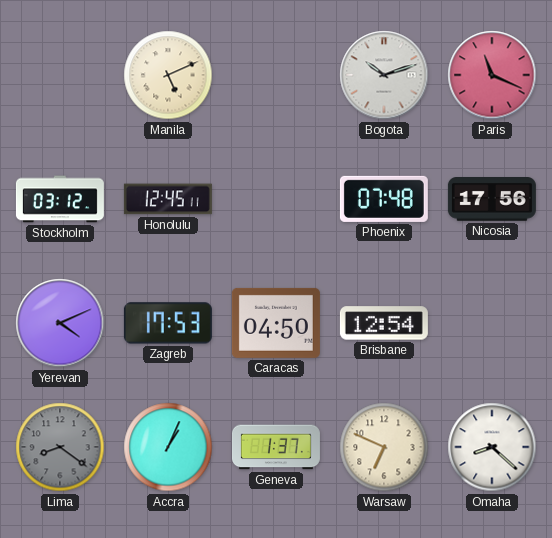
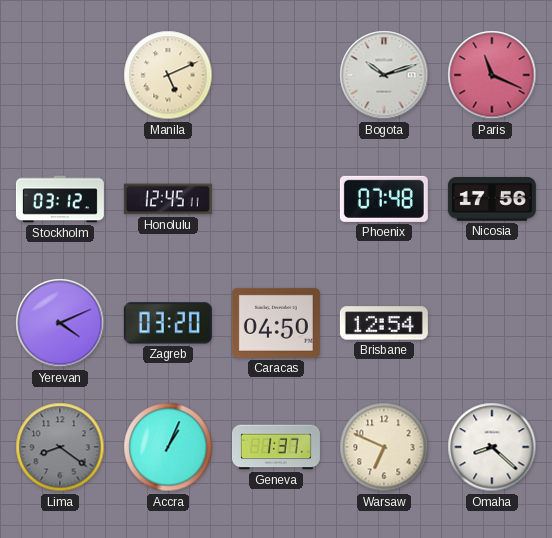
Zagreb: 17:53 -> 03:20
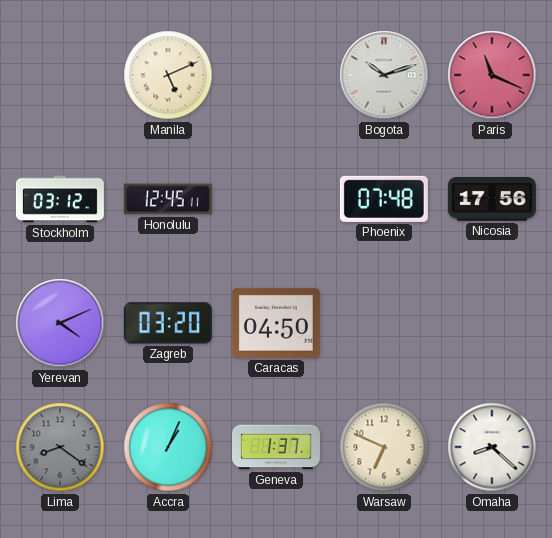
Brisbane: 12:54 -> none
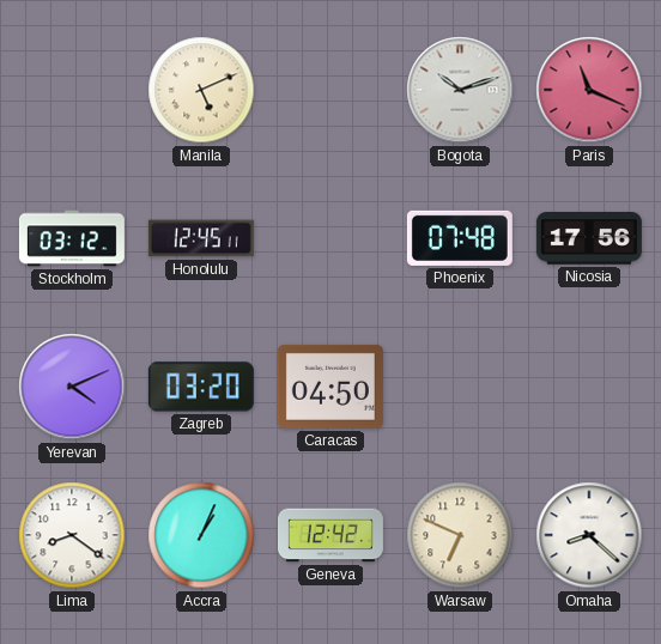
Lima dial: grey -> white
Geneva: 1:37 -> 12:42
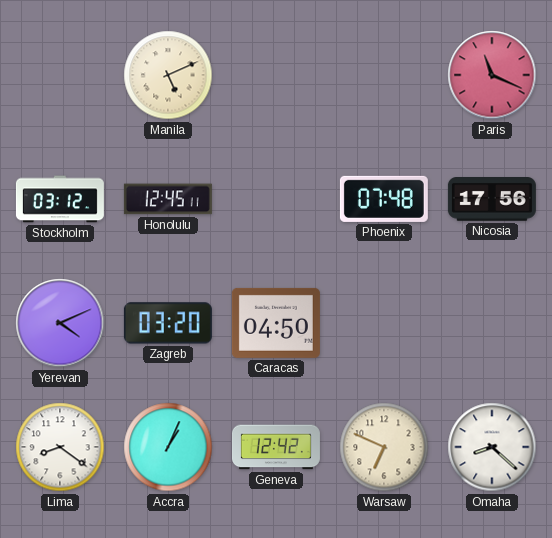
Bogota: 10:12 -> none
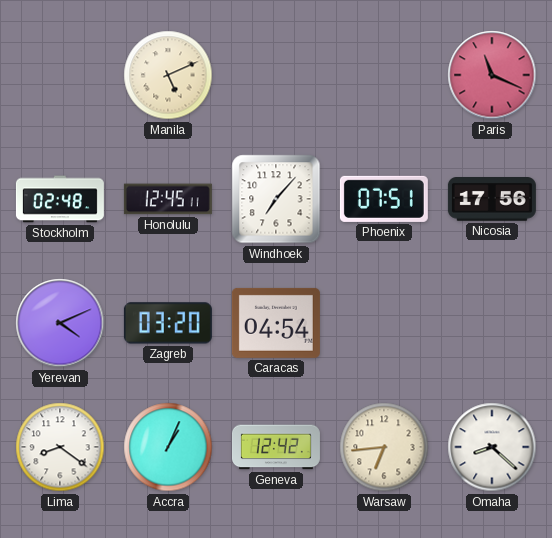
Stockholm: 03:12 -> 02:48
Windhoek: none -> 7:07
Phoenix: 07:48 -> 07:51
Caracas: 04:50 -> 04:54
Warsaw: 6:49 -> 6:44
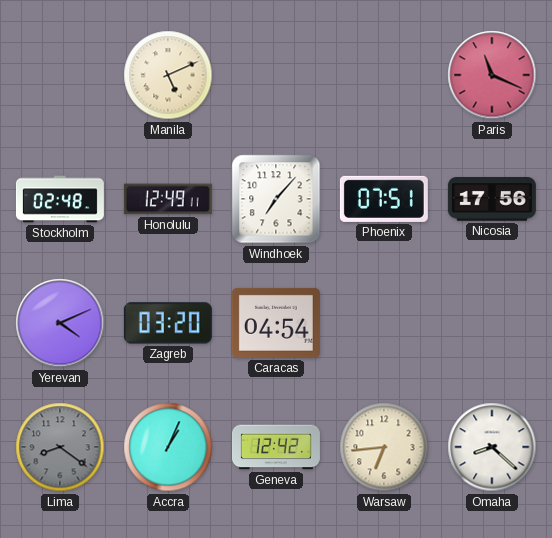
Honolulu: 12:45 -> 12:49
Lima dial: white -> grey
